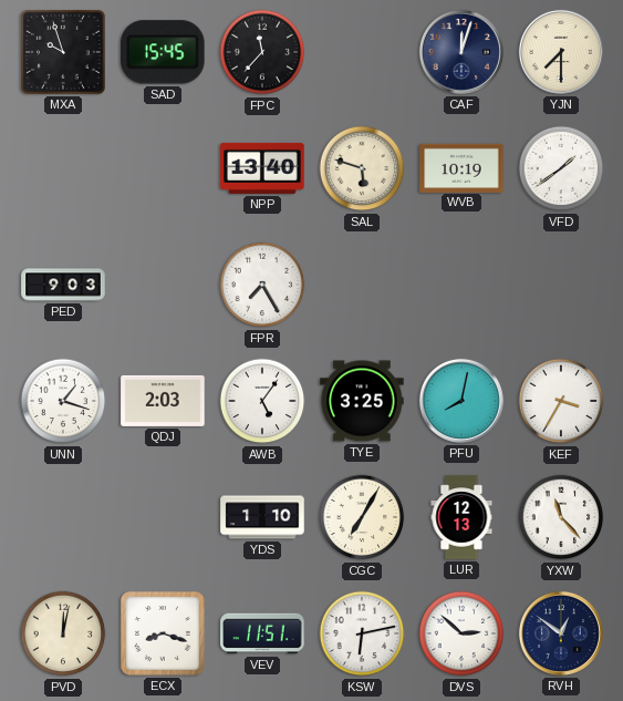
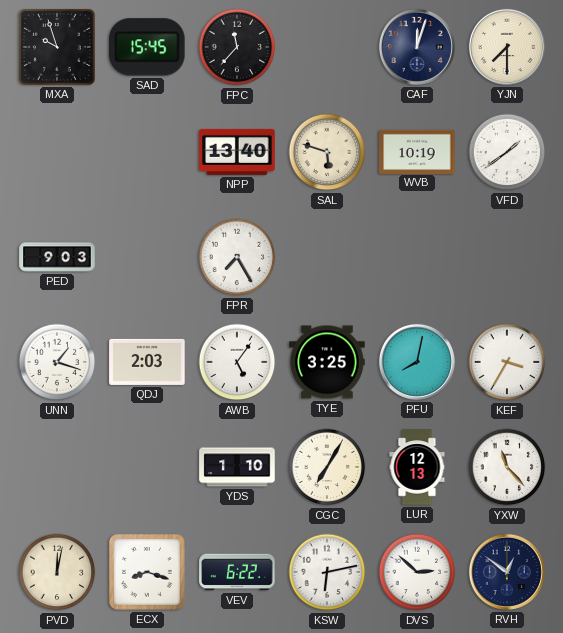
VEV: 11:51 -> 6:22
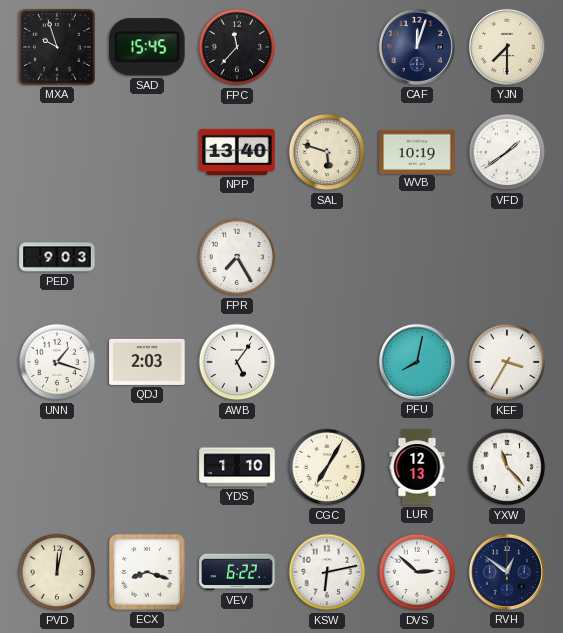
TYE: 3:25 -> none
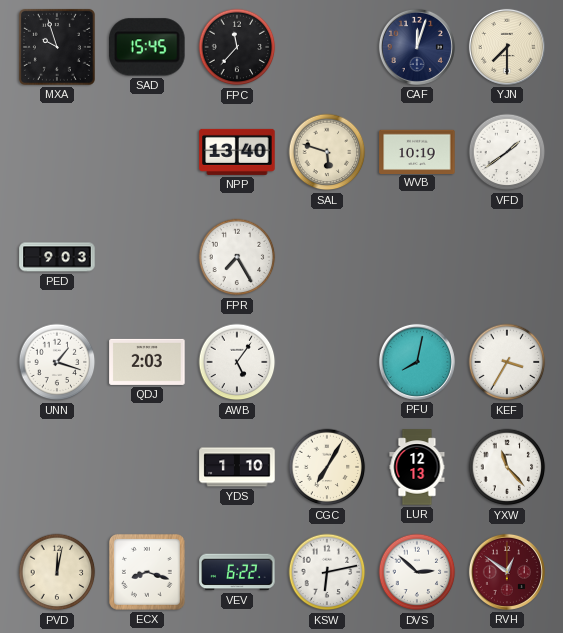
RVH dial: navy -> burgundy
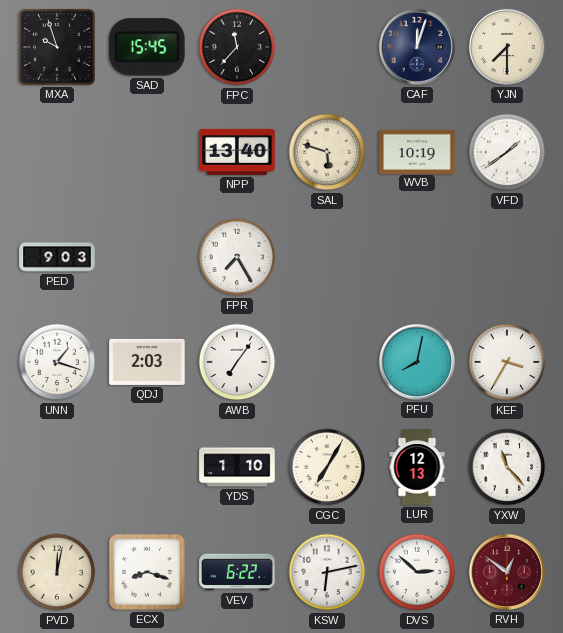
AWB: 5:06 -> 7:06
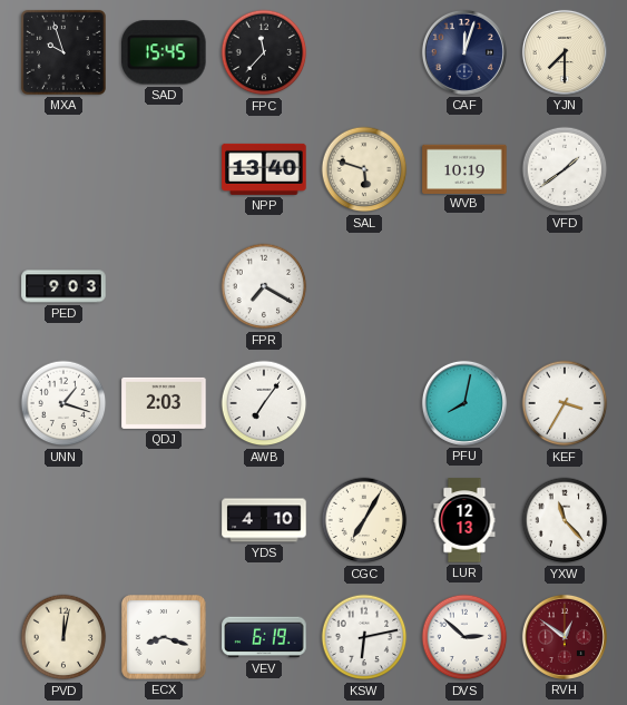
FPR: 7:25 -> 7:20
YDS: 1:10 -> 4:10
VEV: 6:22 -> 6:19
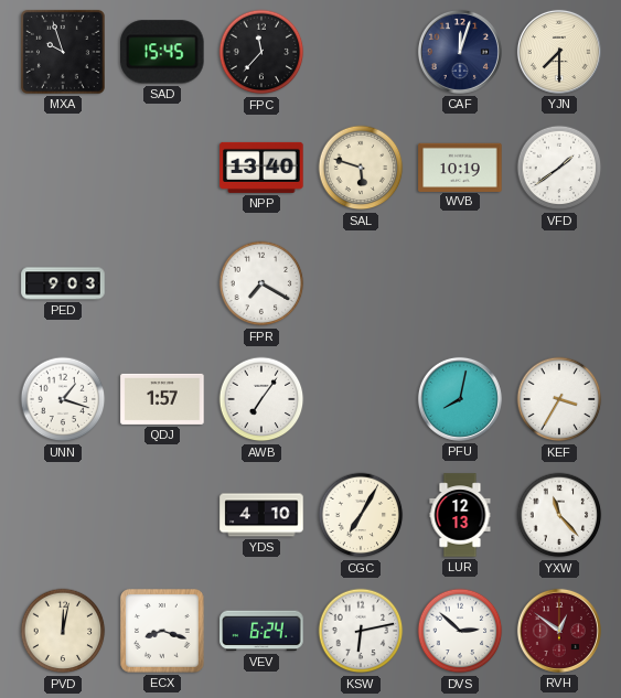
QDJ: 2:03 -> 1:57
VEV: 6:19 -> 6:24
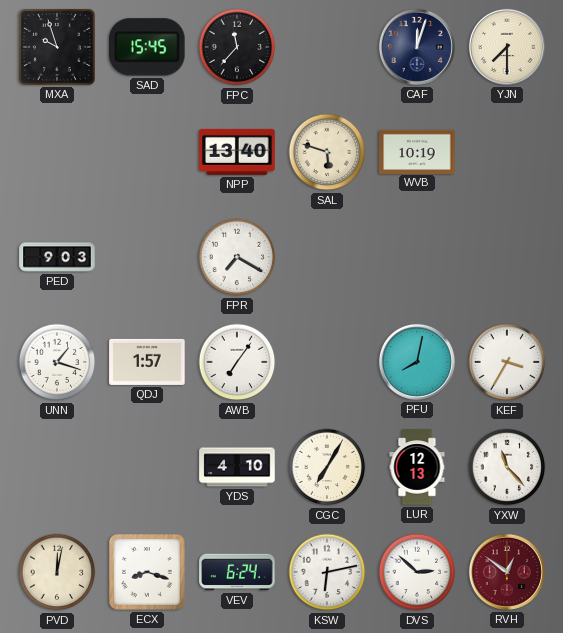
VFD: 1:39 -> none
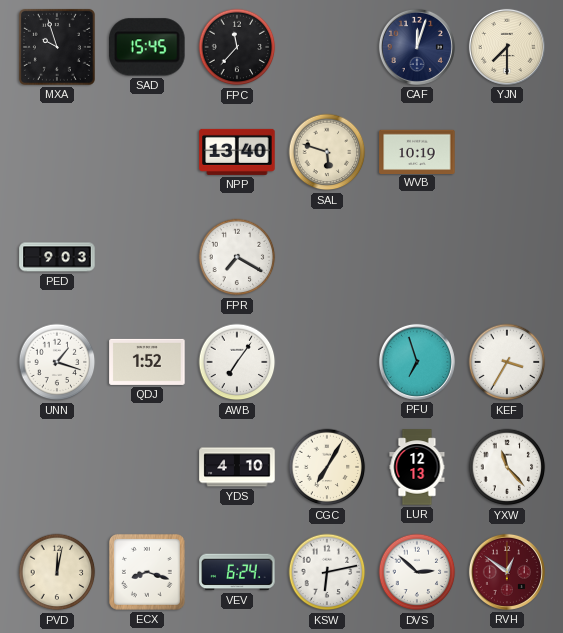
QDJ: 1:57 -> 1:52
PFU: 8:02 -> 6:57
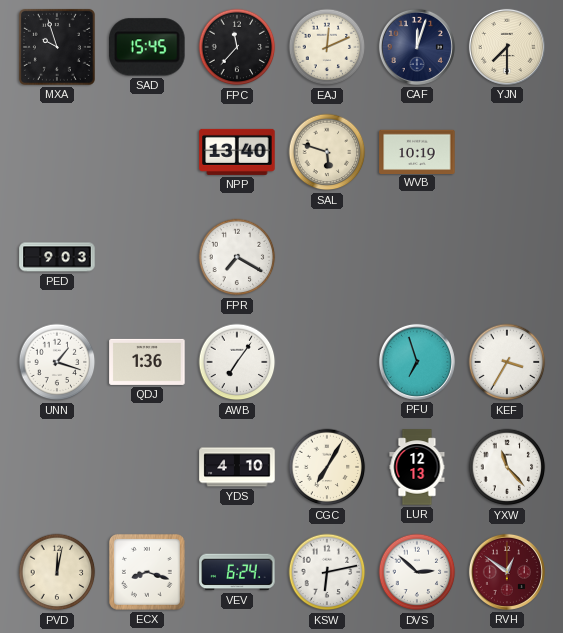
EAJ: none -> 12:11
QDJ: 1:52 -> 1:36
